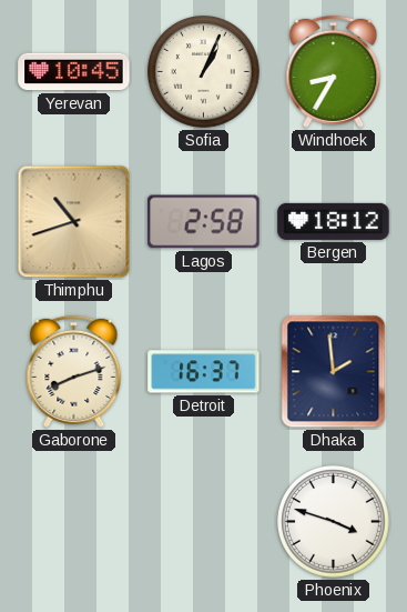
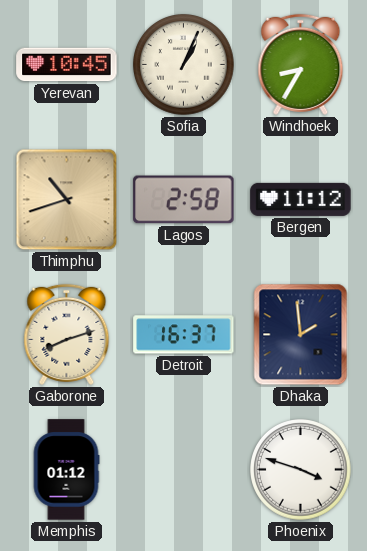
Bergen: 18:12 -> 11:12
Memphis: none -> 01:12
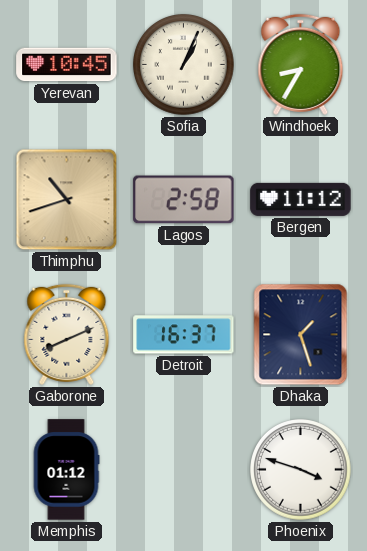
Gaborone: 8:12 -> 8:11
Dhaka: 1:59 -> 1:27
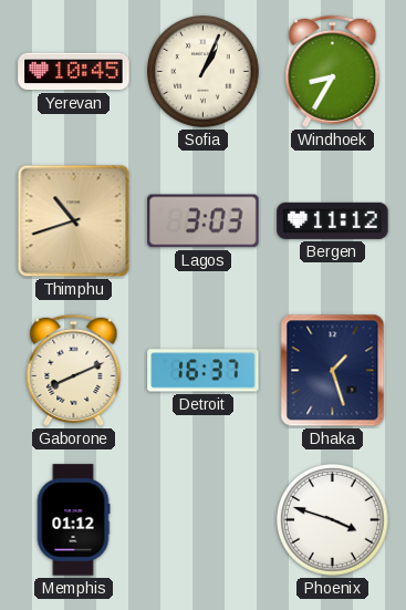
Lagos: 2:58 -> 3:03
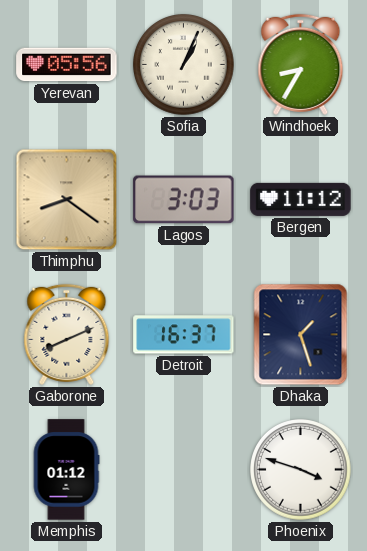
Yerevan: 10:45 -> 05:56
Thimphu: 10:42 -> 8:21
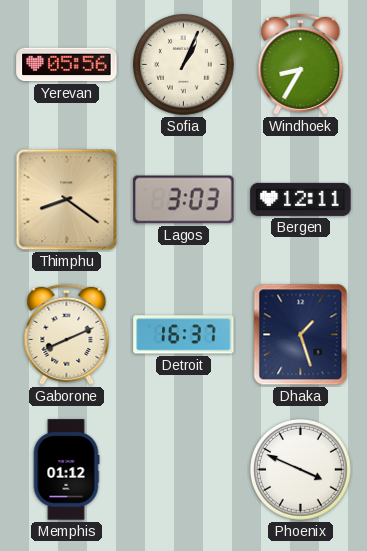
Bergen: 11:12 -> 12:11
Phoenix: 3:48 -> 3:49
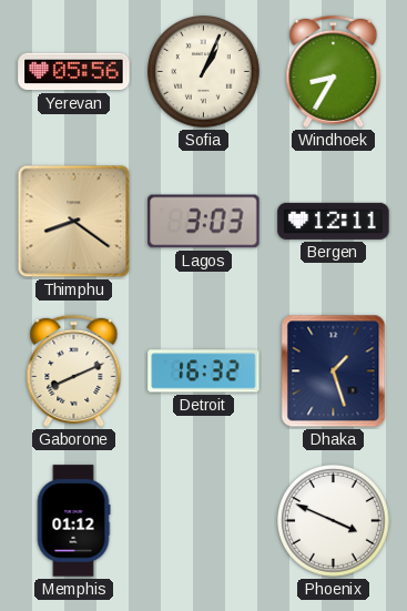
Detroit: 16:37 -> 16:32
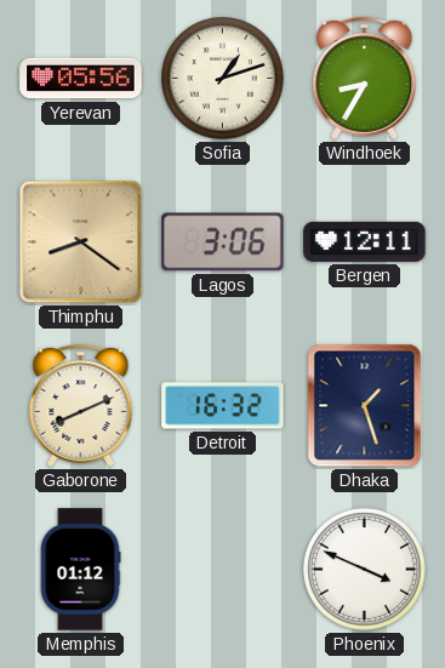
Sofia: 1:04 -> 1:12
Lagos: 3:03 -> 3:06
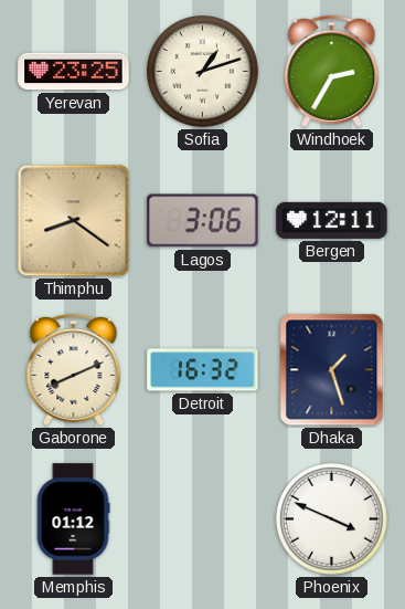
Yerevan: 05:56 -> 23:25
Windhoek: 8:35 -> 2:35
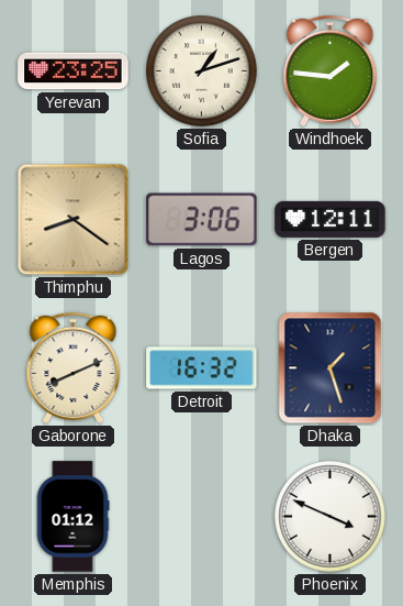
Windhoek: 2:35 -> 1:46
